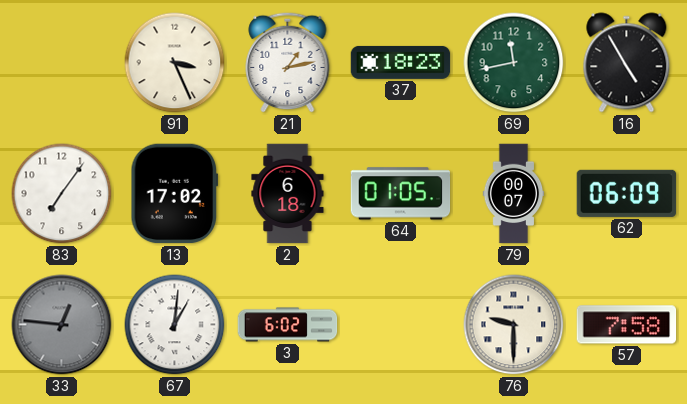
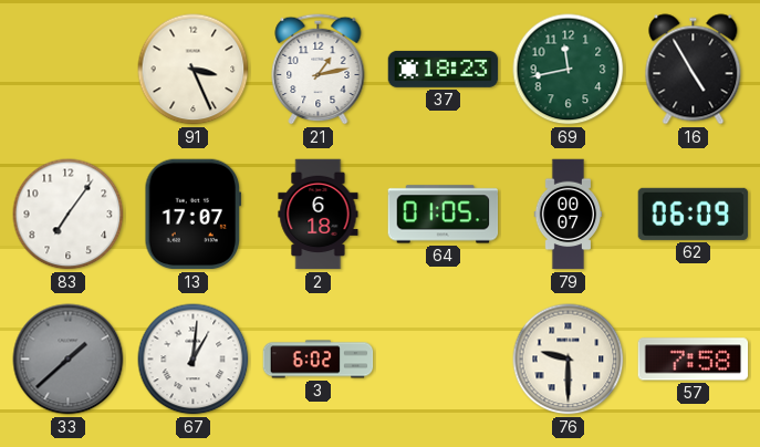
13: 17:02 -> 17:07
33: 12:46 -> 1:38
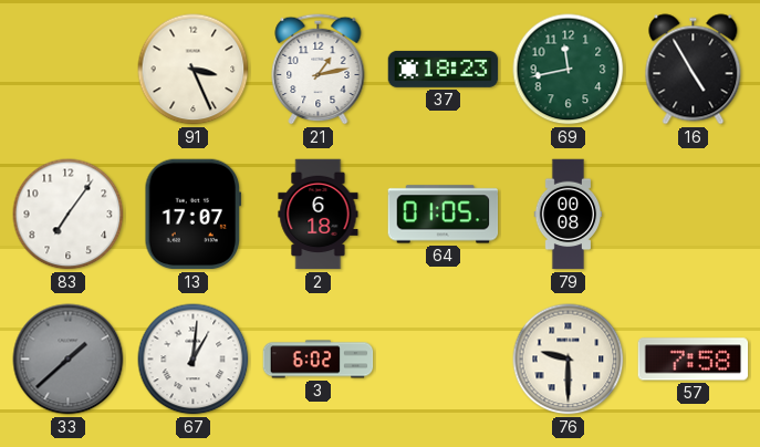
79: 00:07 -> 00:08
62: 06:09 -> none
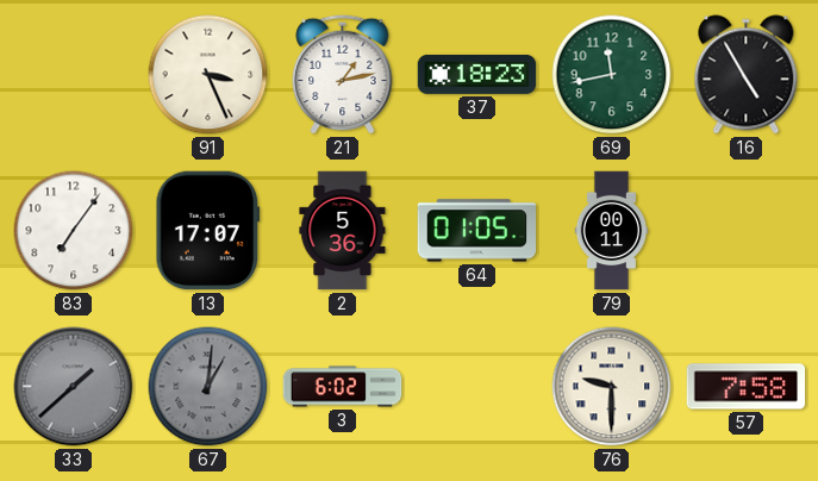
2: 6:18 -> 5:36
79: 00:08 -> 00:11
67 dial: white -> grey
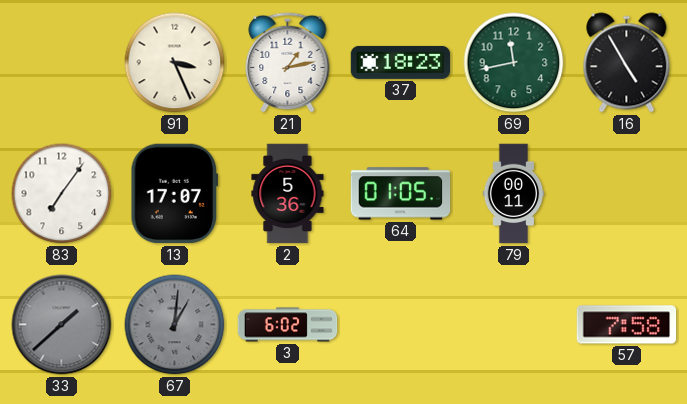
76: 9:30 -> none
